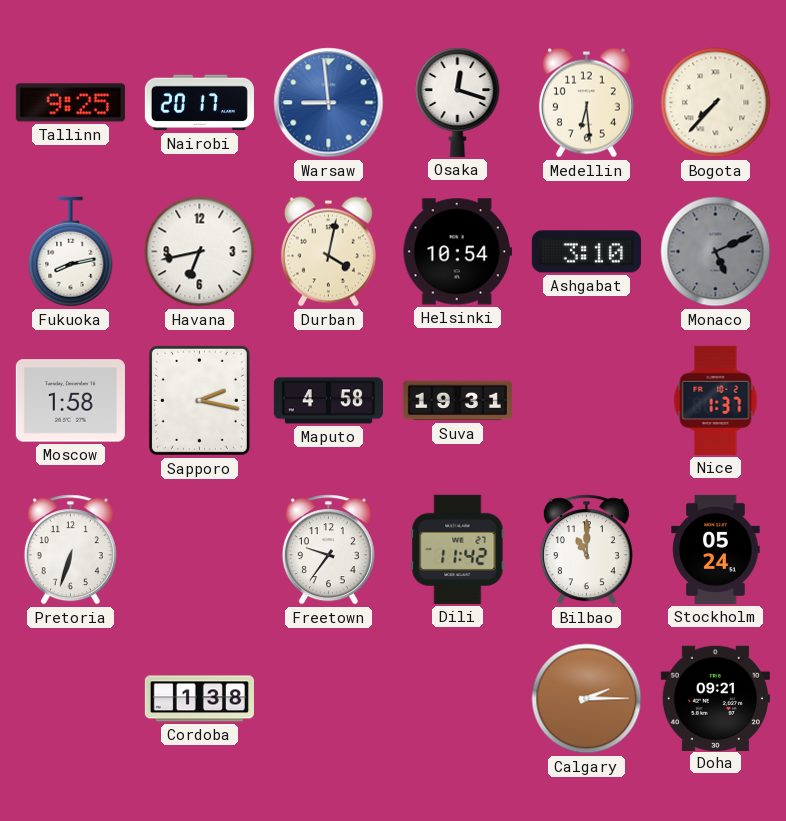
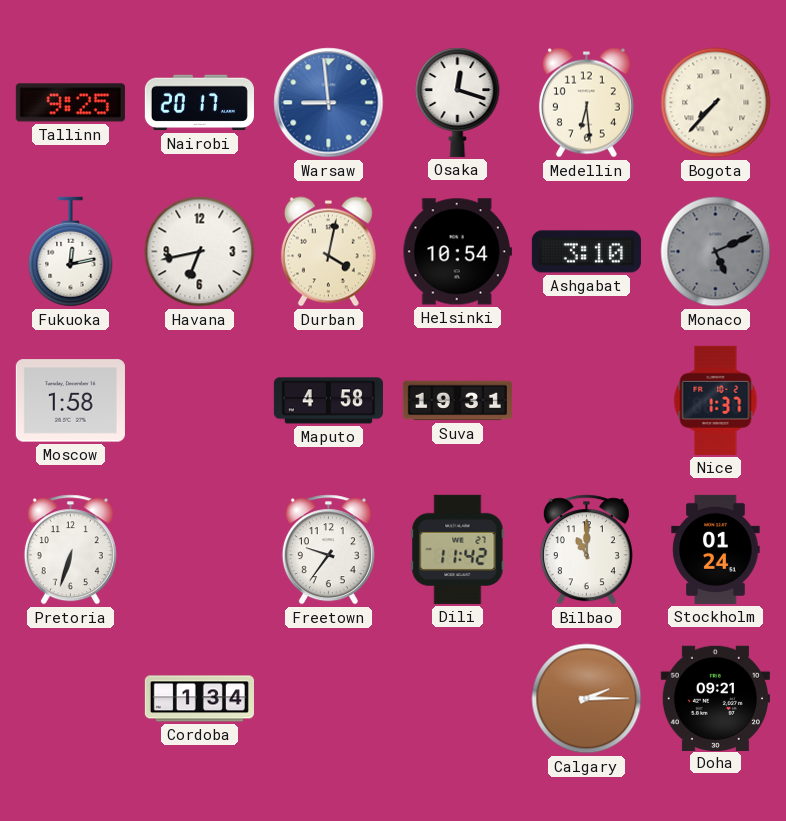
Fukuoka: 8:13 -> 12:13
Sapporo: 2:17 -> none
Stockholm: 05:24 -> 01:24
Cordoba: 1:38 -> 1:34
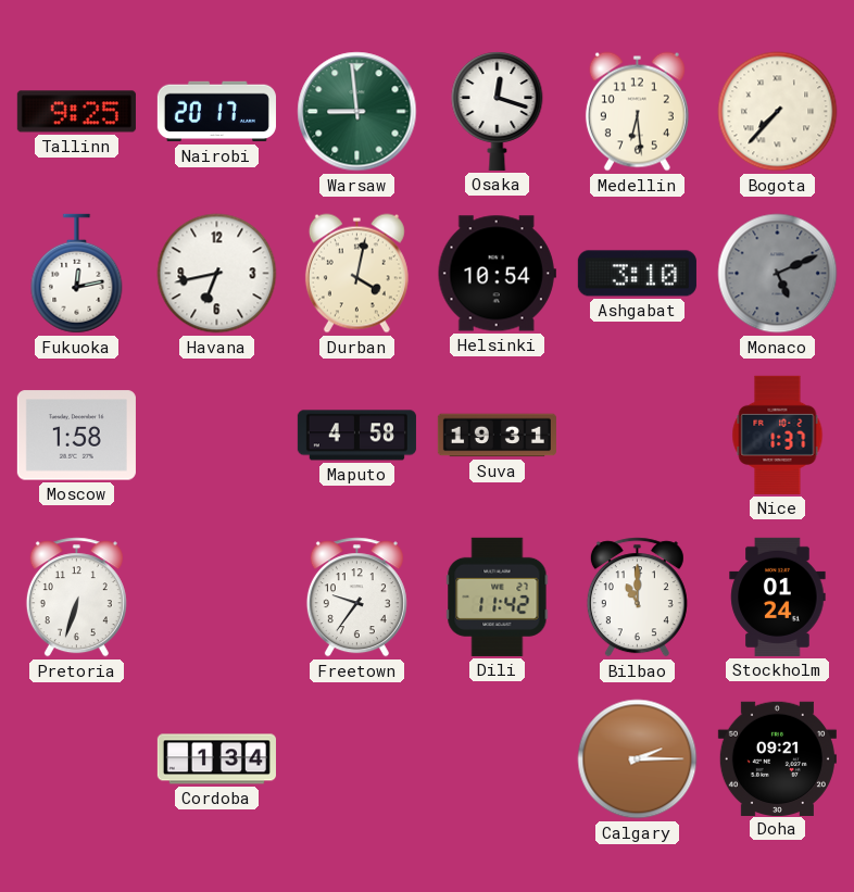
Warsaw dial: blue -> green
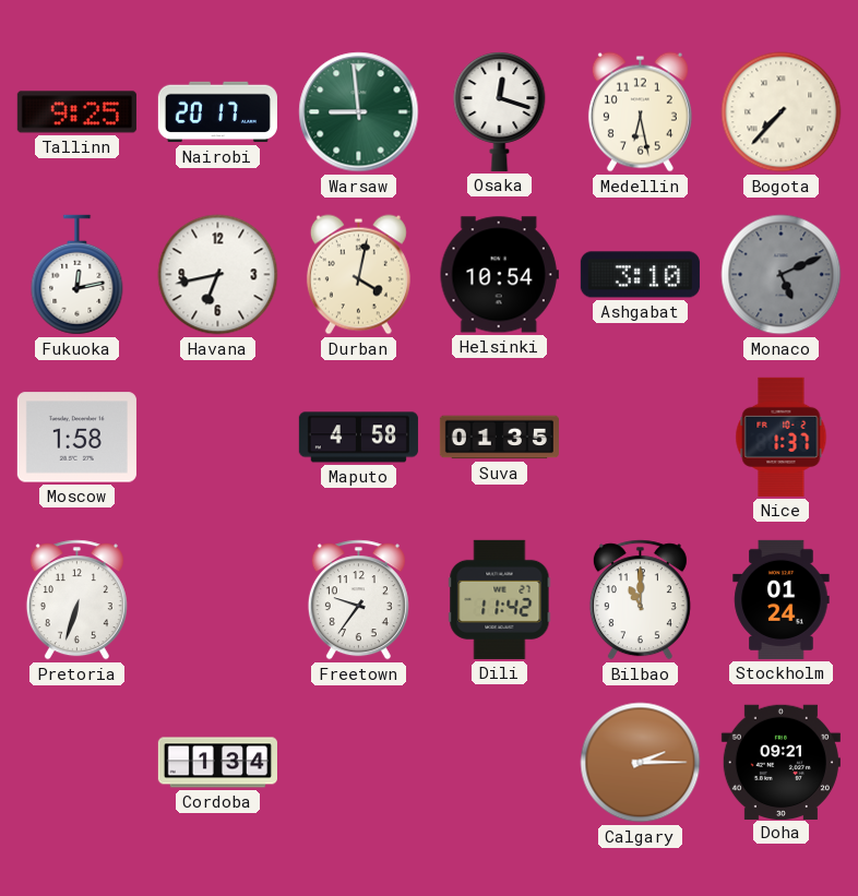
Medellin: 6:29 -> 6:28
Suva: 19:31 -> 01:35
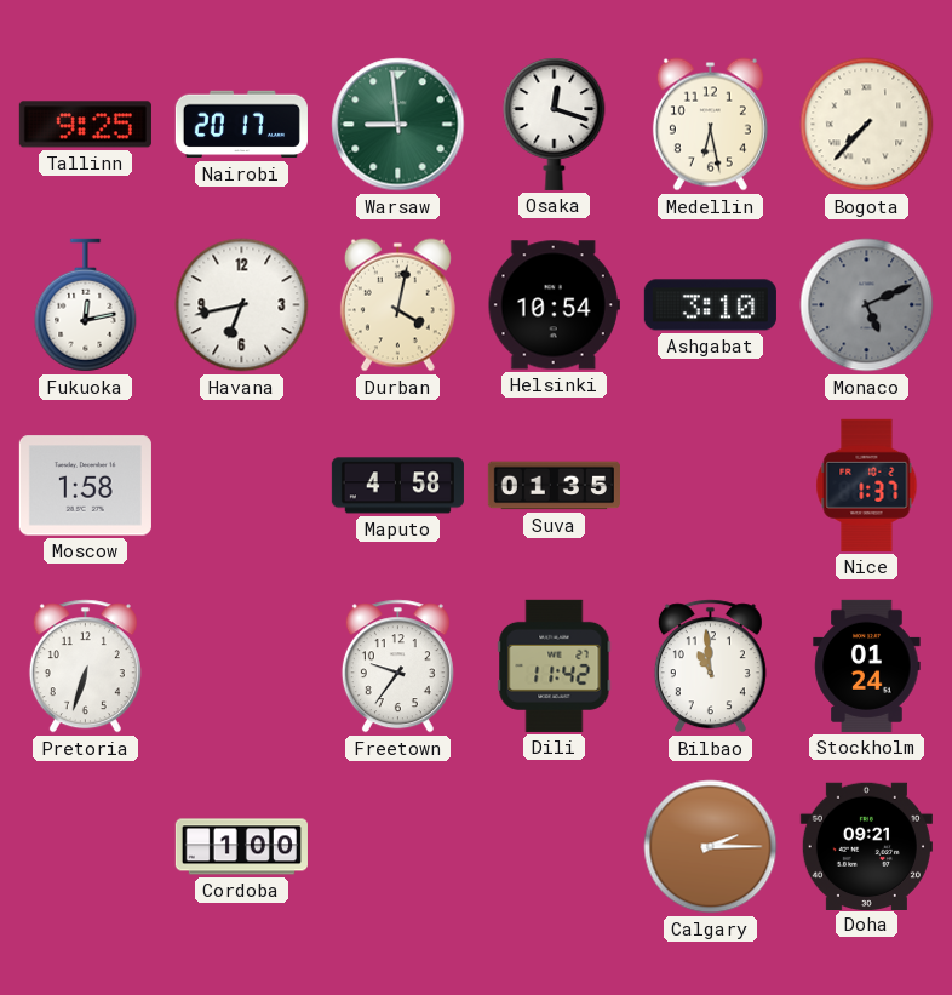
Bilbao: 11:00 -> 10:59
Cordoba: 1:34 -> 1:00
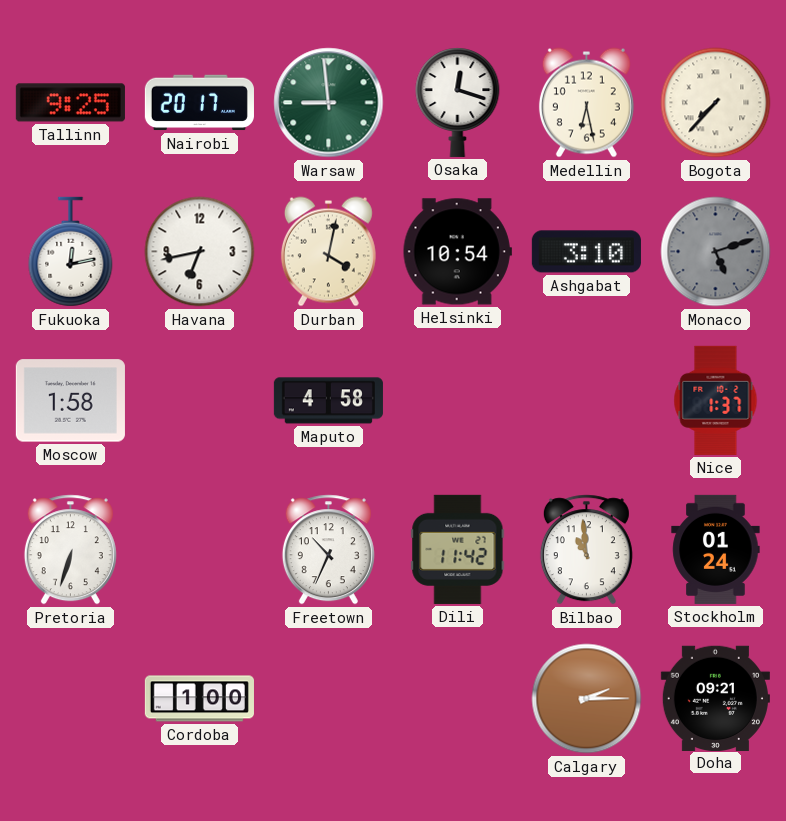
Monaco: 5:11 -> 5:12
Suva: 01:35 -> none
Freetown: 9:36 -> 10:34
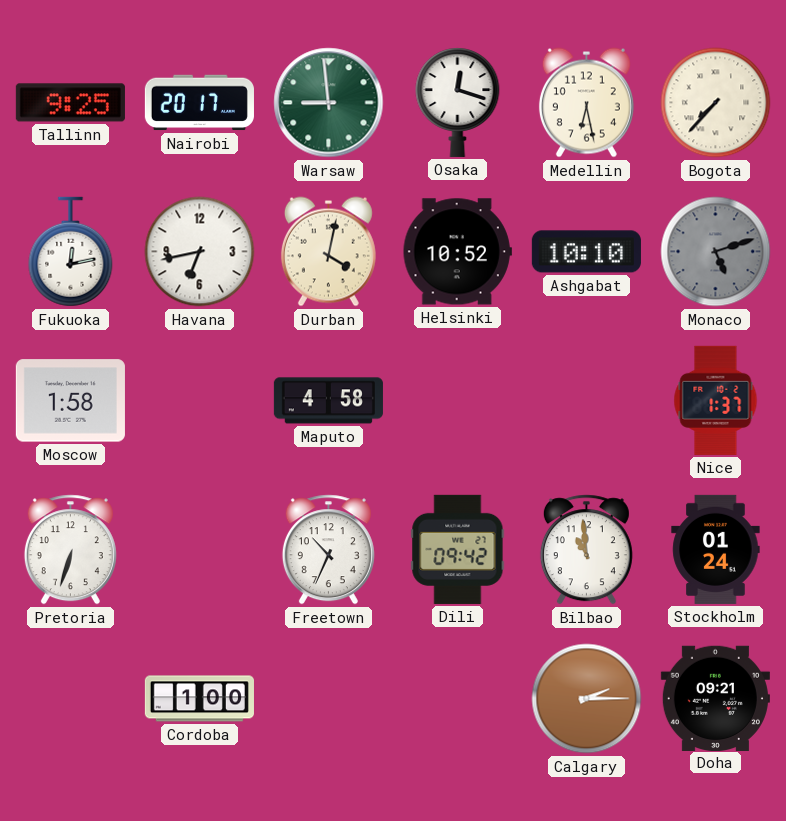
Helsinki: 10:54 -> 10:52
Ashgabat: 3:10 -> 10:10
Dili: 11:42 -> 09:42
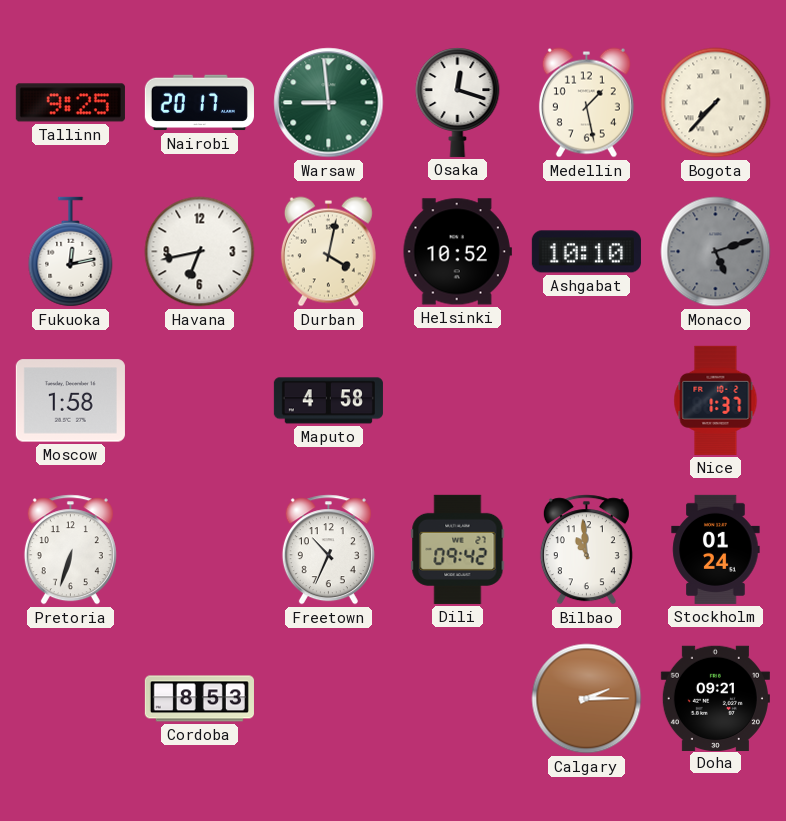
Medellin: 6:28 -> 1:28
Cordoba: 1:00 -> 8:53
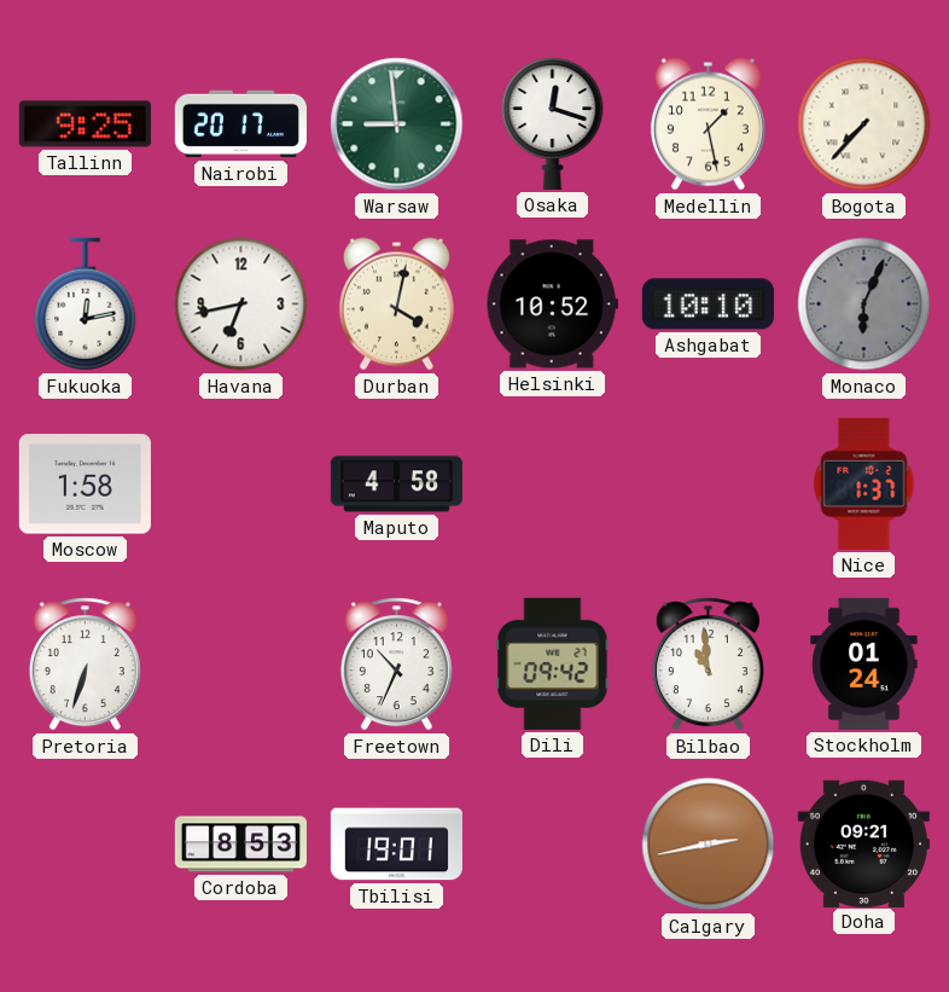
Monaco: 5:12 -> 6:04
Tbilisi: none -> 19:01
Calgary: 2:15 -> 2:43
